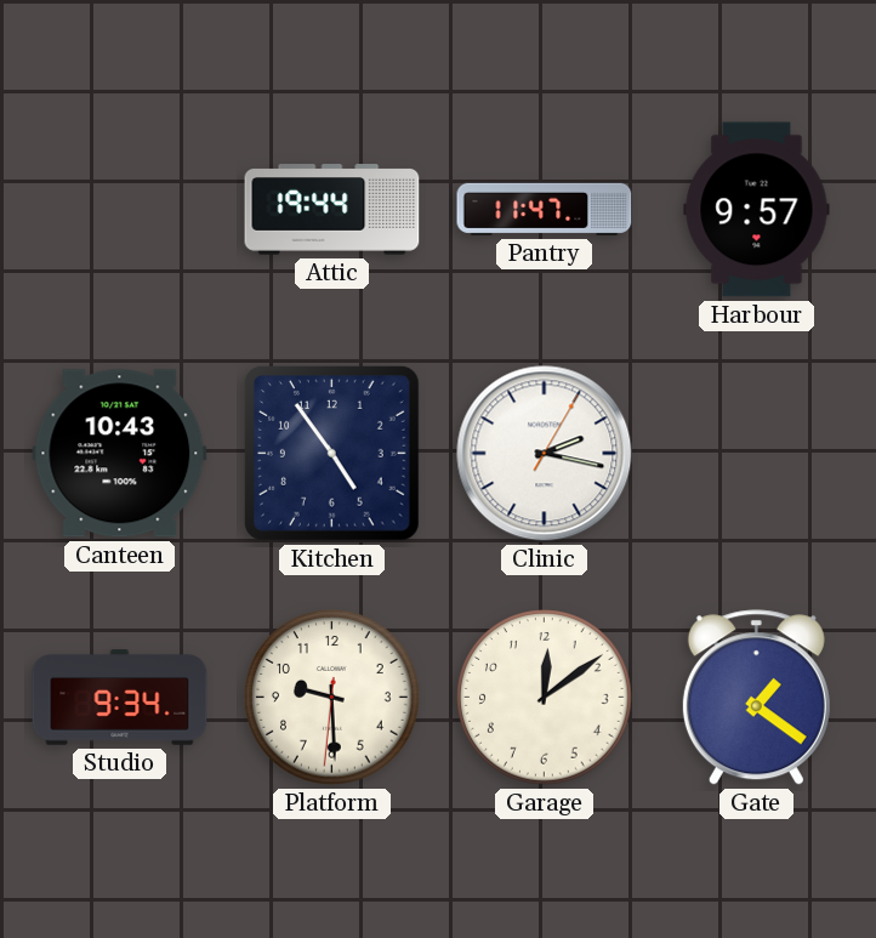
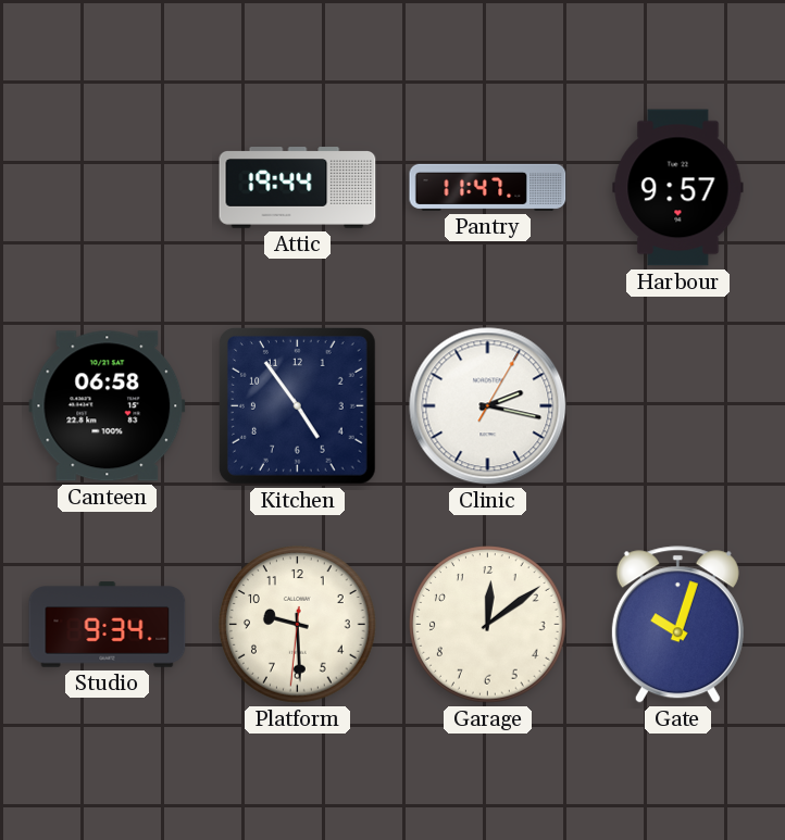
Canteen: 10:43 -> 06:58
Gate: 1:21 -> 10:03
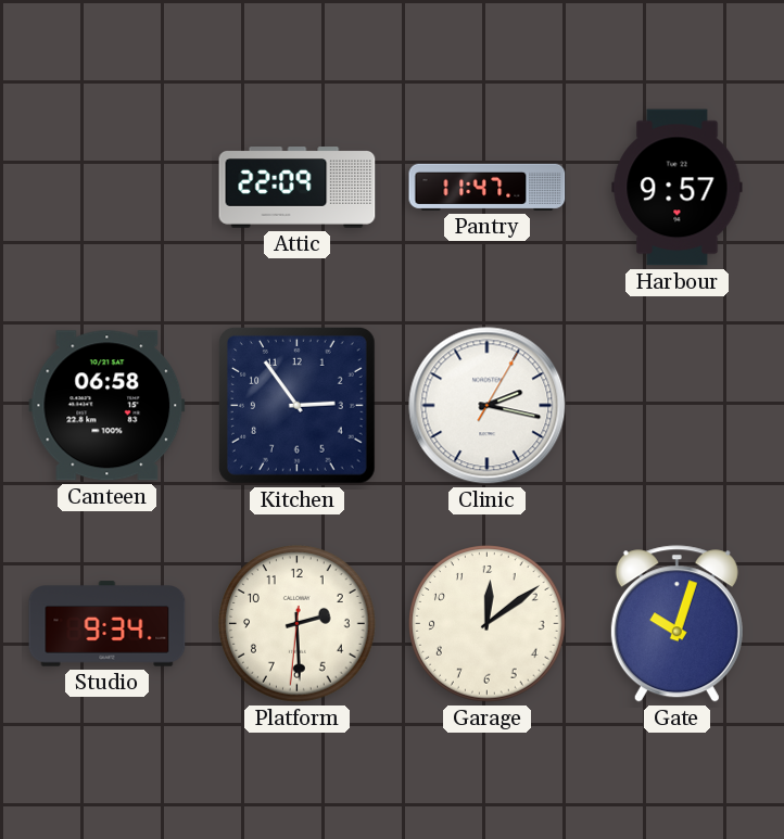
Attic: 19:44 -> 22:09
Kitchen: 4:54 -> 2:54
Platform: 9:29 -> 2:29
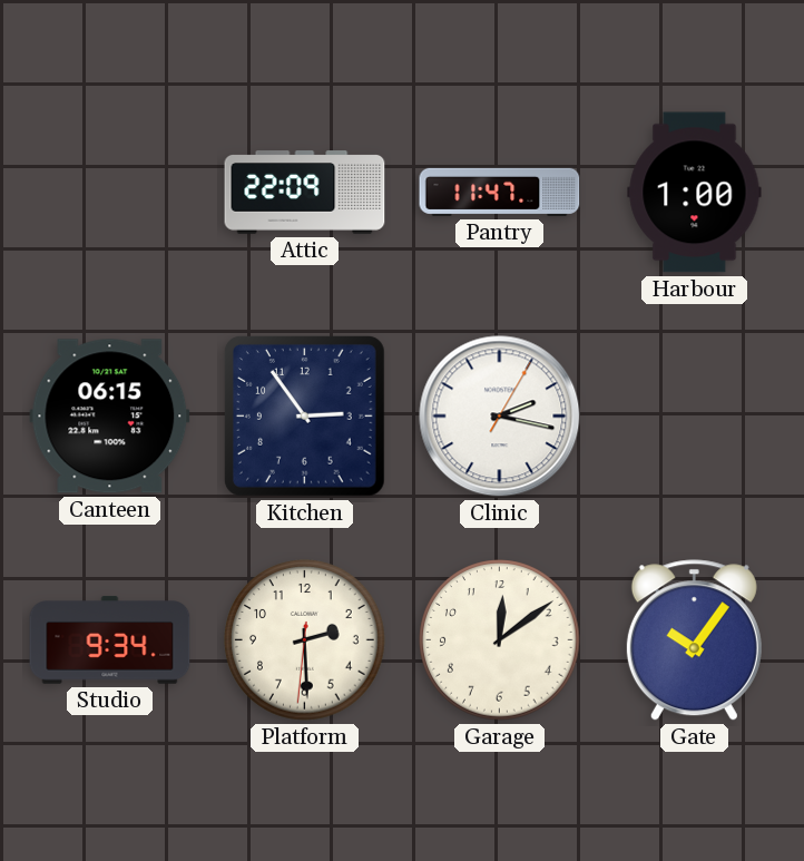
Harbour: 9:57 -> 1:00
Canteen: 06:58 -> 06:15
Gate: 10:03 -> 10:06
